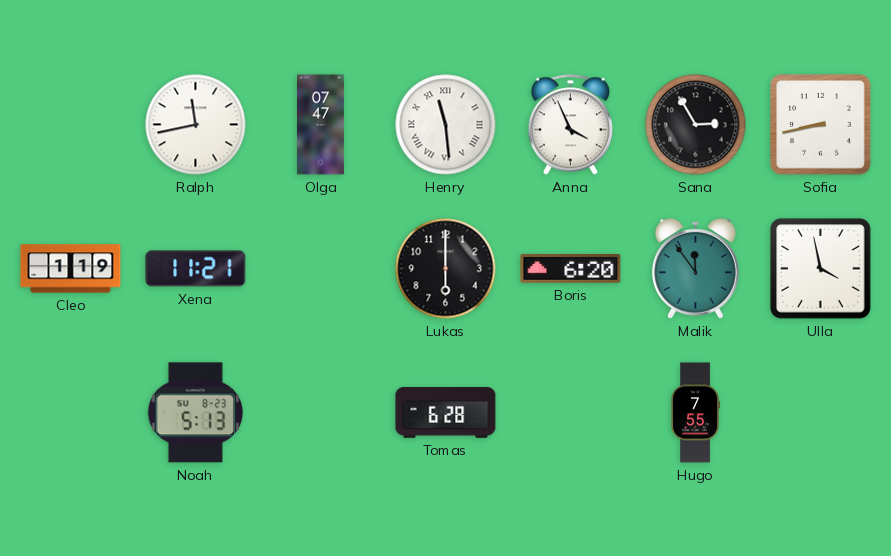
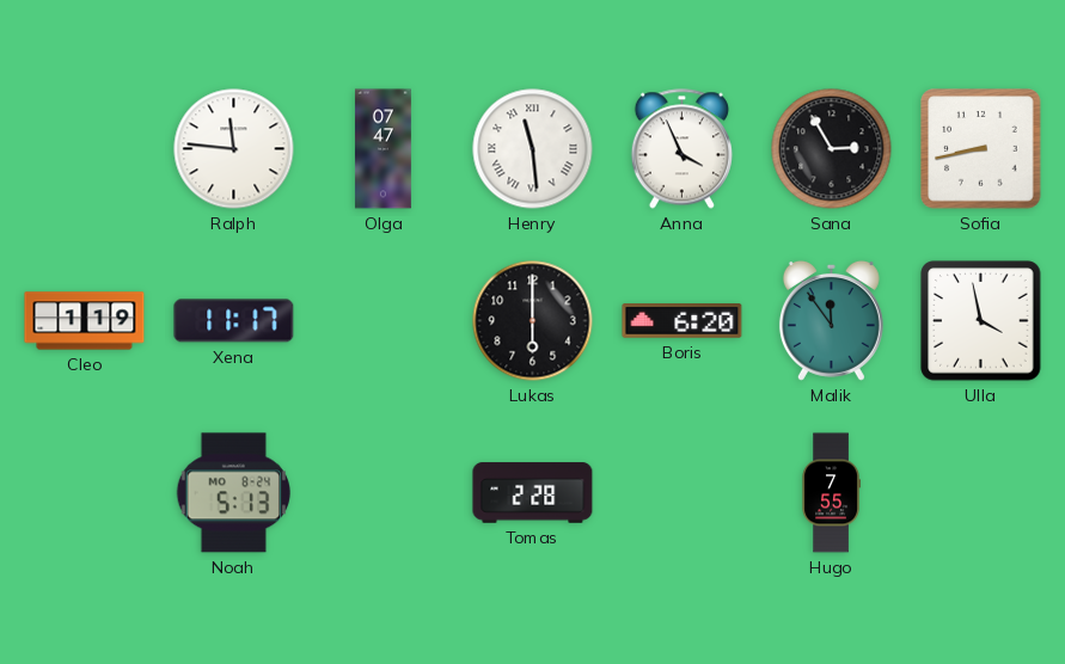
Ralph: 11:43 -> 11:46
Xena: 11:21 -> 11:17
Noah date: SU 8-23 -> MO 8-24
Tomas: 6:28 -> 2:28
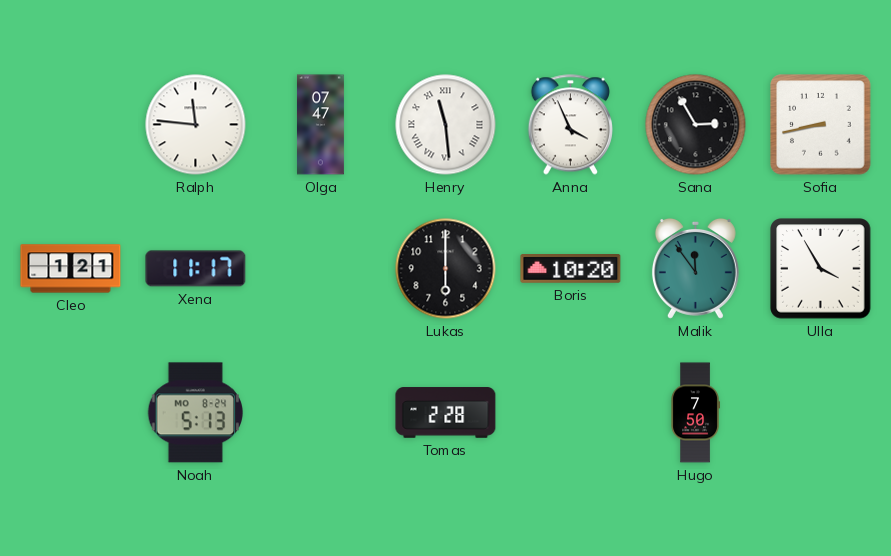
Cleo: 1:19 -> 1:21
Boris: 6:20 -> 10:20
Ulla: 3:58 -> 3:55
Hugo: 7:55 -> 7:50
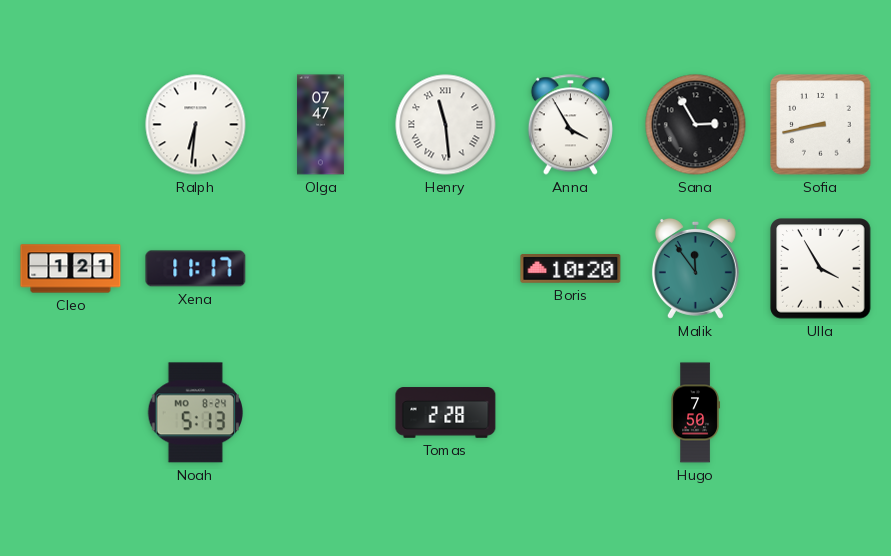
Ralph: 11:46 -> 6:31
Anna: 3:56 -> 3:55
Lukas: 6:00 -> none
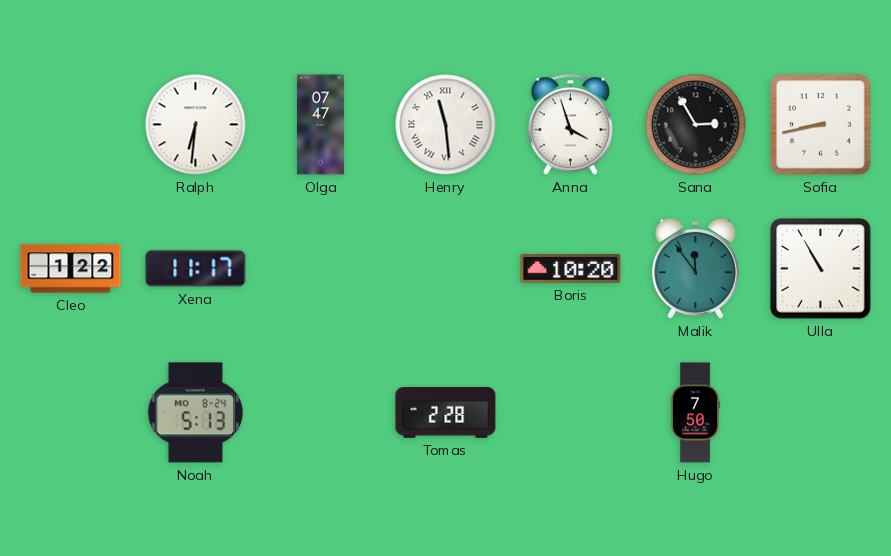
Anna: 3:55 -> 3:57
Cleo: 1:21 -> 1:22
Ulla: 3:55 -> 10:55
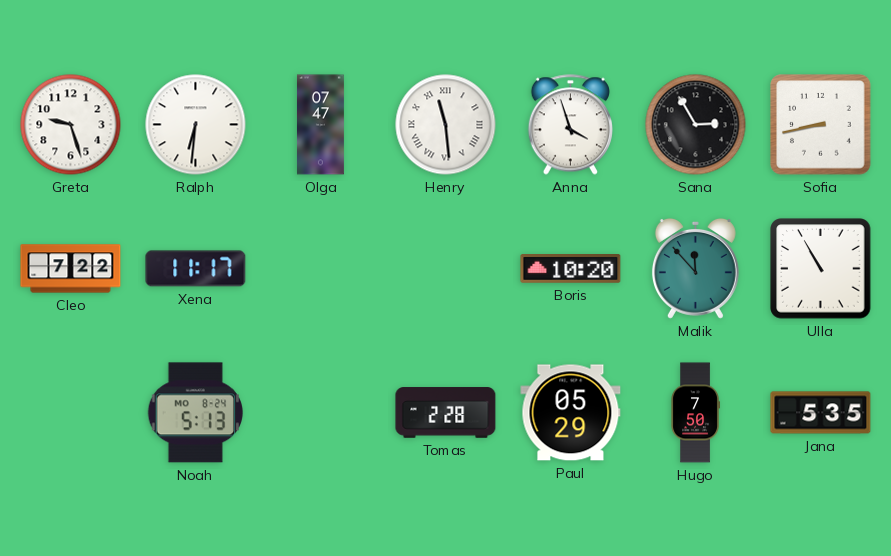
Greta: none -> 9:27
Cleo: 1:22 -> 7:22
Malik: 11:54 -> 11:53
Paul: none -> 05:29
Jana: none -> 5:35
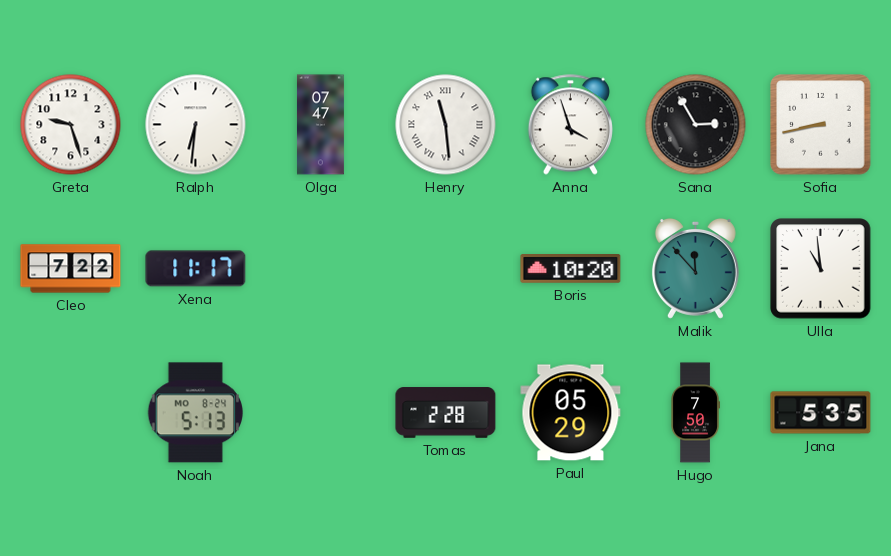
Ulla: 10:55 -> 10:59
